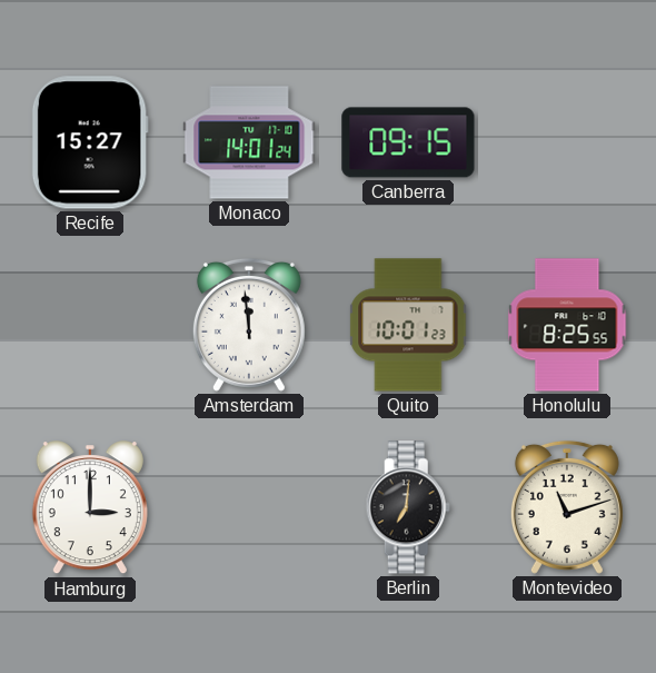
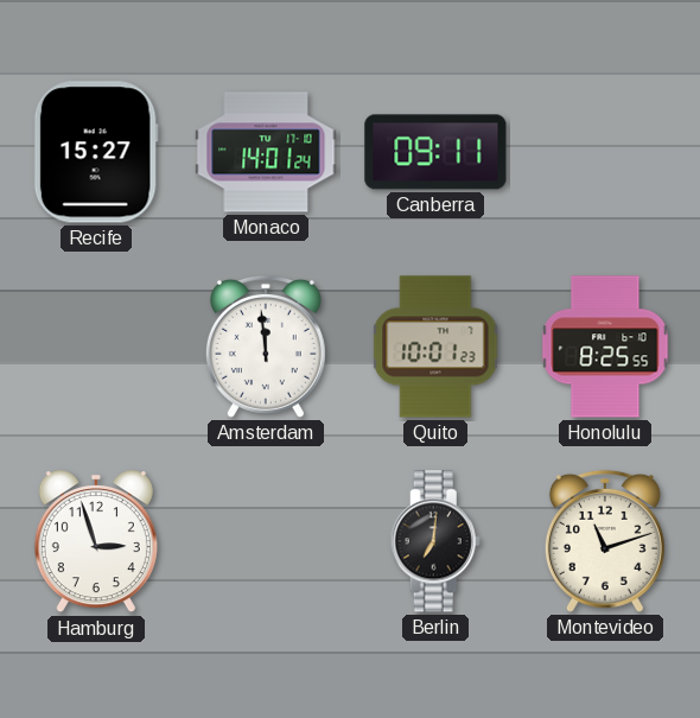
Canberra: 09:15 -> 09:11
Hamburg: 3:00 -> 2:57
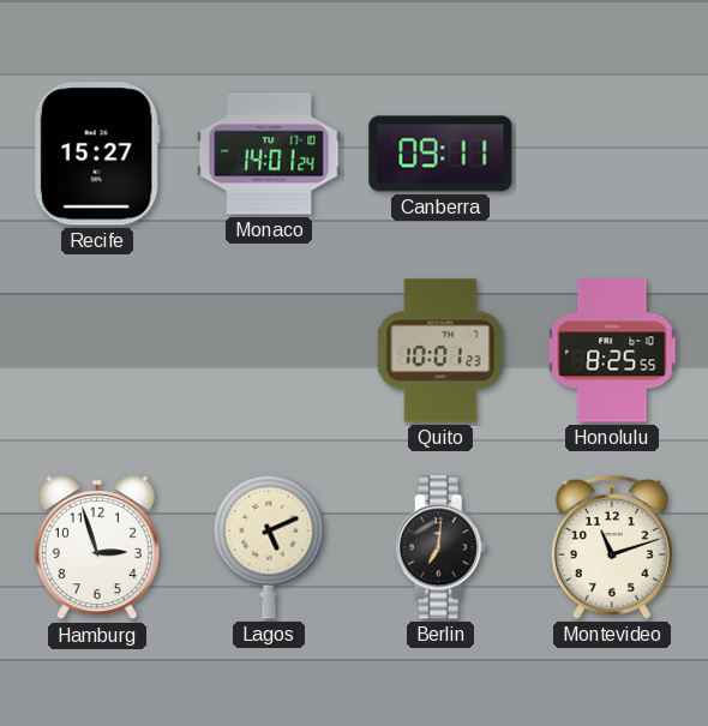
Amsterdam: 11:59 -> none
Lagos: none -> 5:11
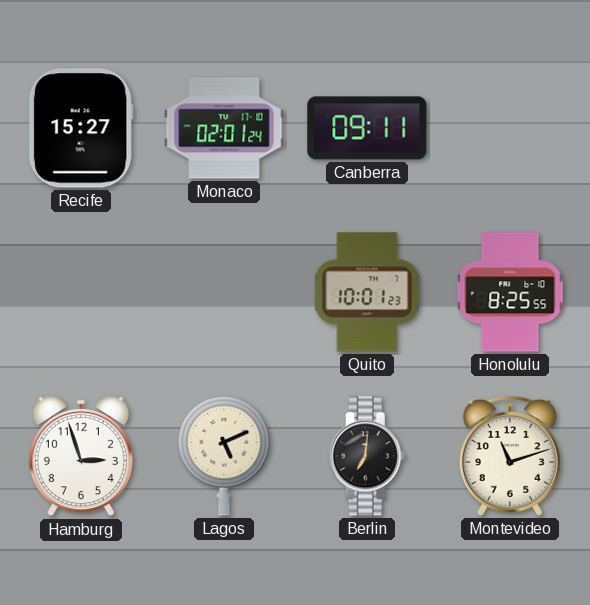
Monaco: 14:01 -> 02:01
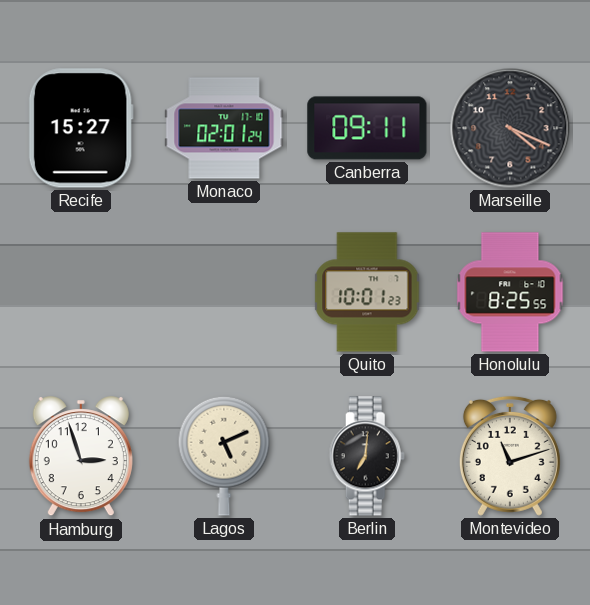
Marseille: none -> 4:19
